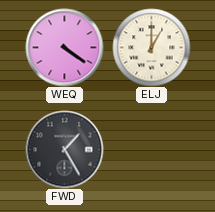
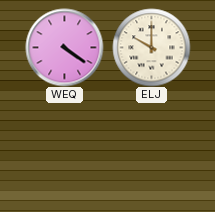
ELJ: 1:00 -> 10:00
FWD: 1:25 -> none
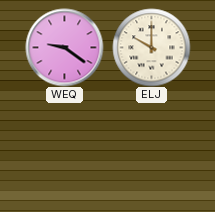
WEQ: 4:21 -> 9:21
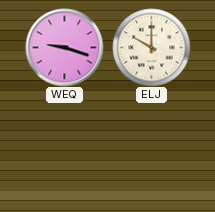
WEQ: 9:21 -> 9:18
